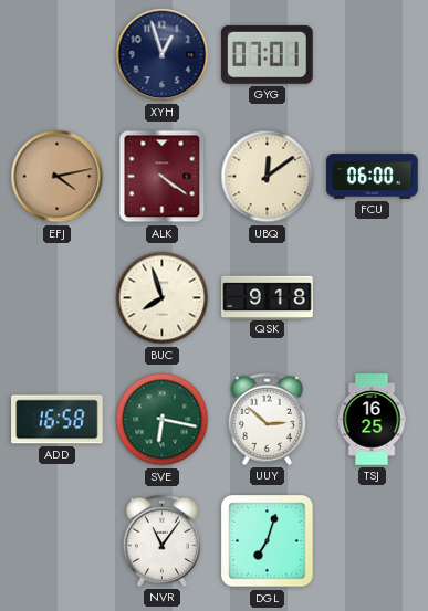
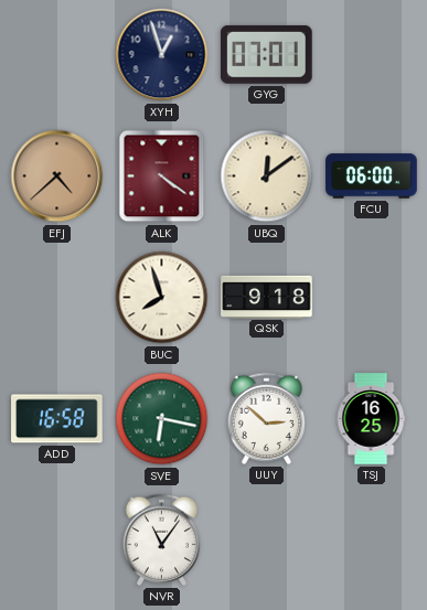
EFJ: 4:13 -> 4:38
DGL: 7:03 -> none
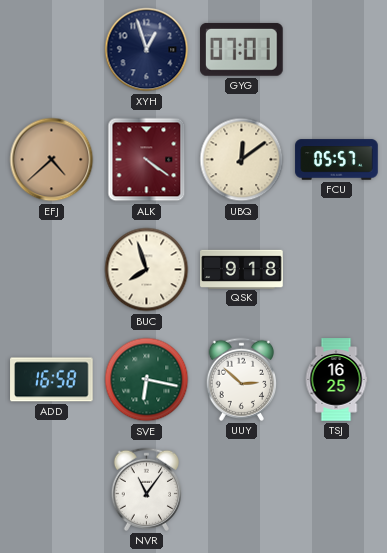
FCU: 06:00 -> 05:57
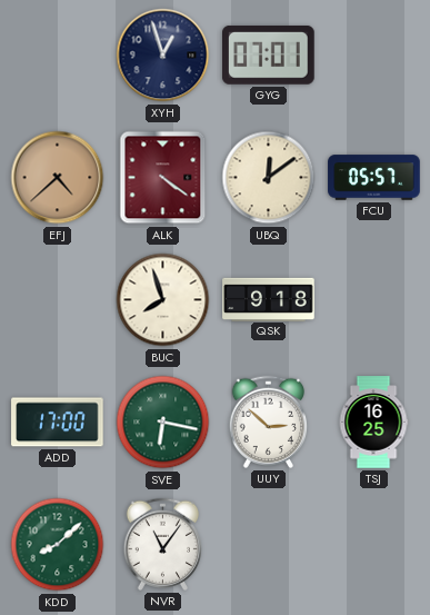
ADD: 16:58 -> 17:00
KDD: none -> 8:08
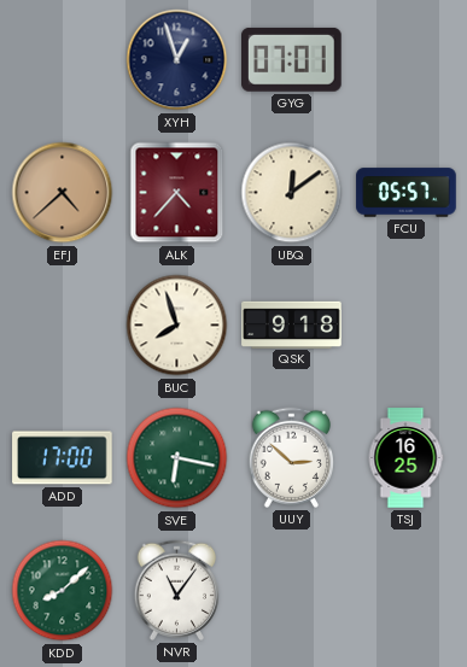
ALK: 4:21 -> 4:37
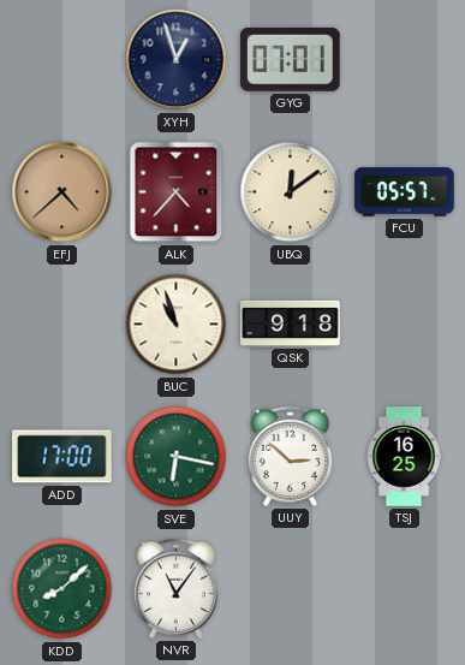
BUC: 7:57 -> 10:57
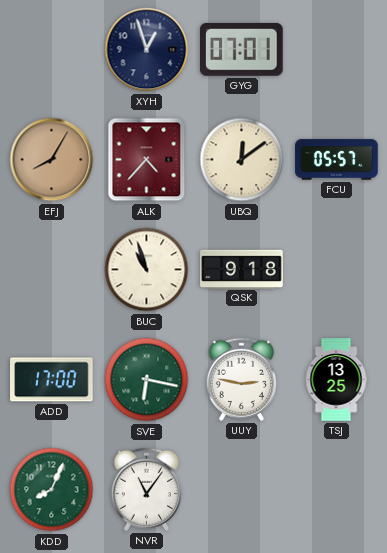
EFJ: 4:38 -> 8:05
UUY: 2:52 -> 2:47
TSJ: 16:25 -> 13:25
KDD: 8:08 -> 8:04
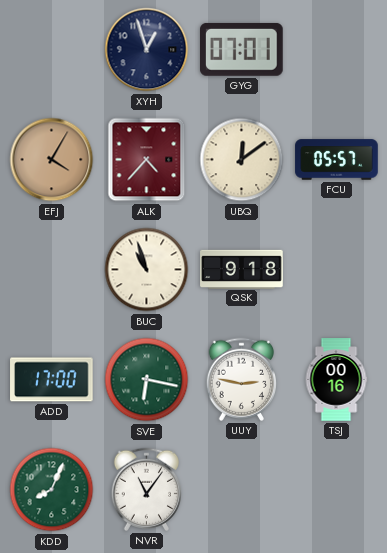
EFJ: 8:05 -> 4:05
TSJ: 13:25 -> 00:16
